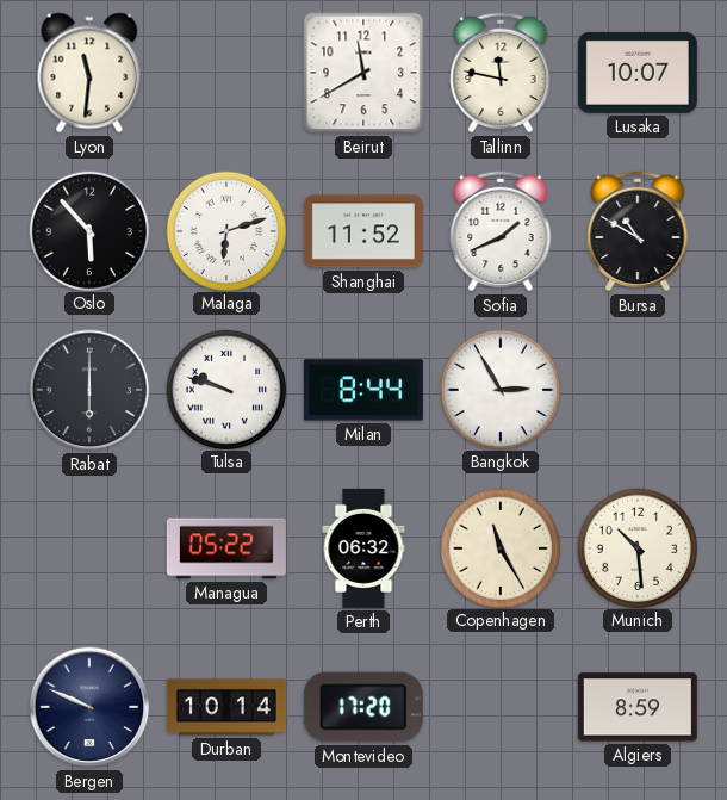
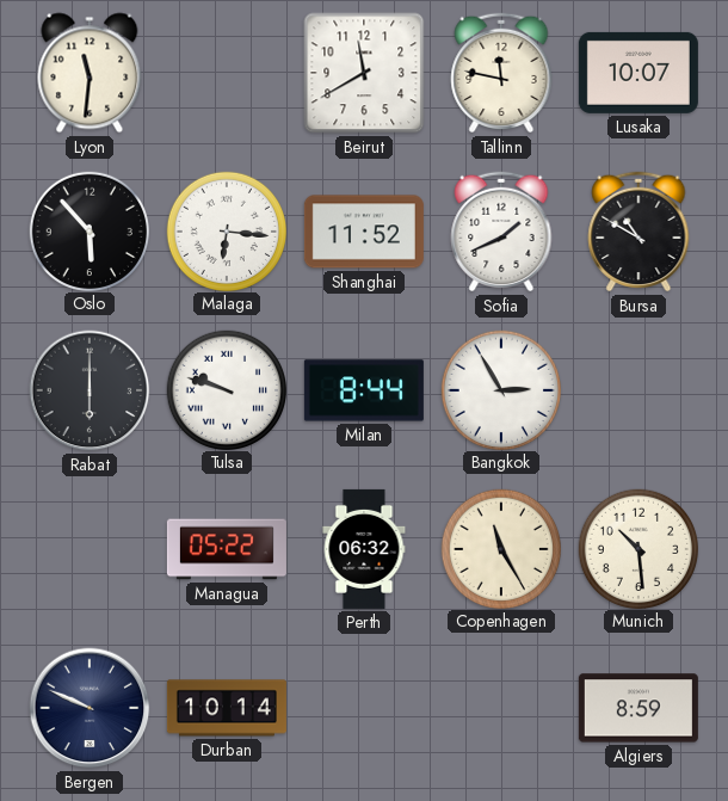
Malaga: 6:12 -> 6:16
Montevideo: 17:20 -> none
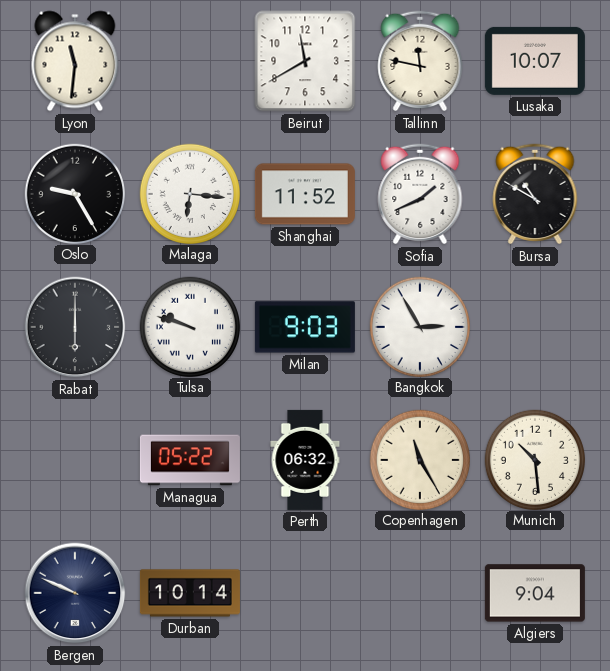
Oslo: 5:53 -> 9:25
Milan: 8:44 -> 9:03
Algiers: 8:59 -> 9:04
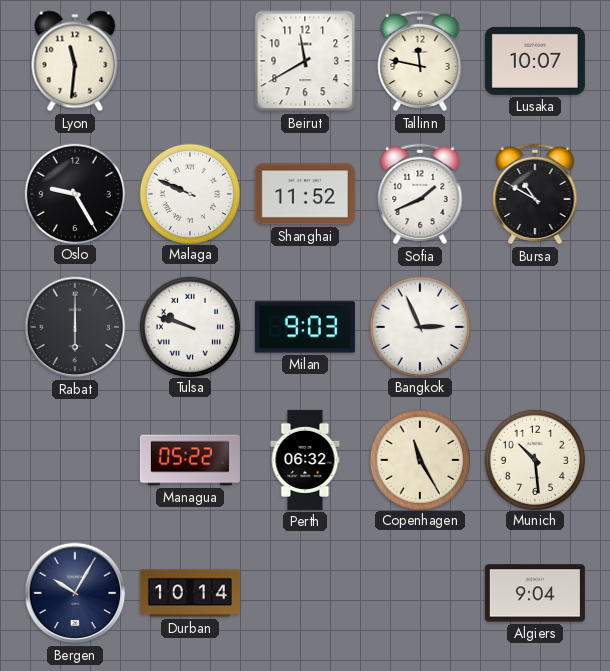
Malaga: 6:16 -> 9:49
Bangkok: 2:55 -> 2:56
Bergen: 9:49 -> 10:05
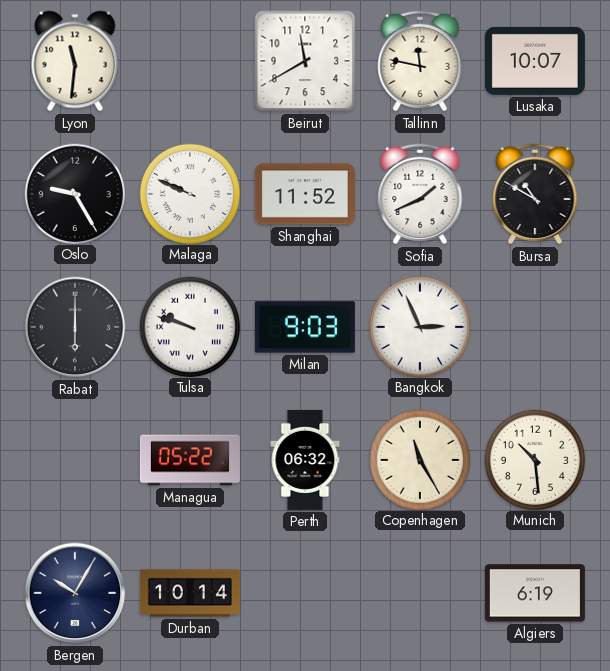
Algiers: 9:04 -> 6:19
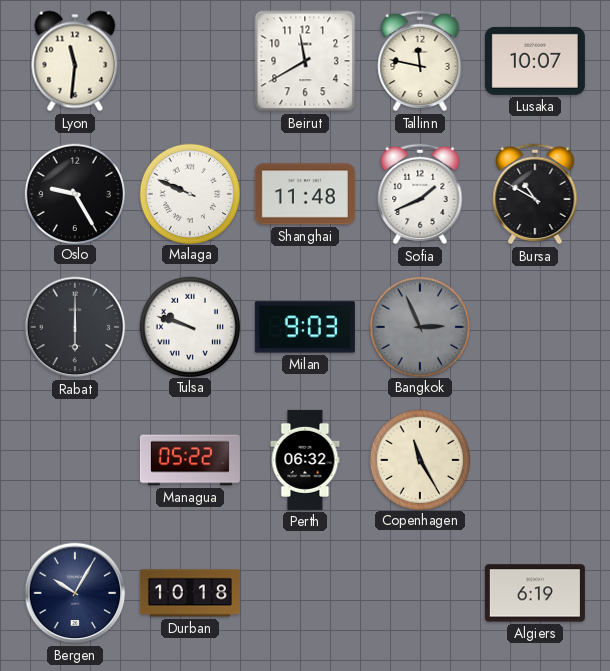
Shanghai: 11:52 -> 11:48
Bangkok dial: white -> grey
Munich: 10:29 -> none
Durban: 10:14 -> 10:18
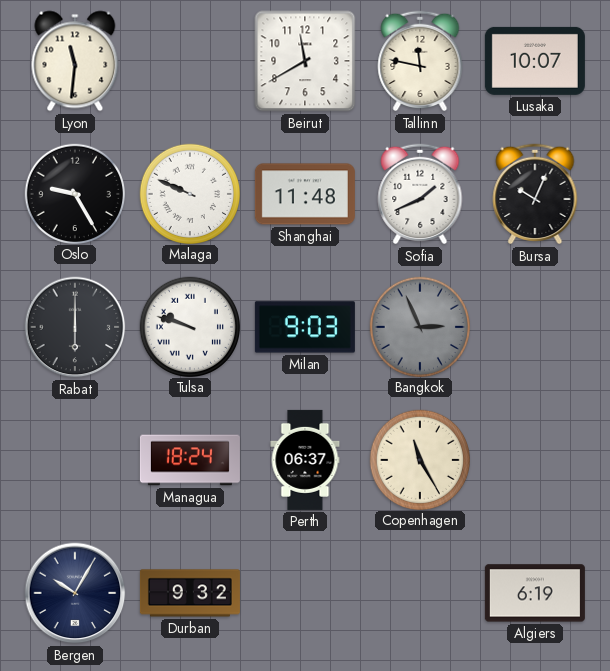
Bursa: 10:50 -> 10:04
Managua: 05:22 -> 18:24
Perth: 06:32 -> 06:37
Durban: 10:18 -> 9:32
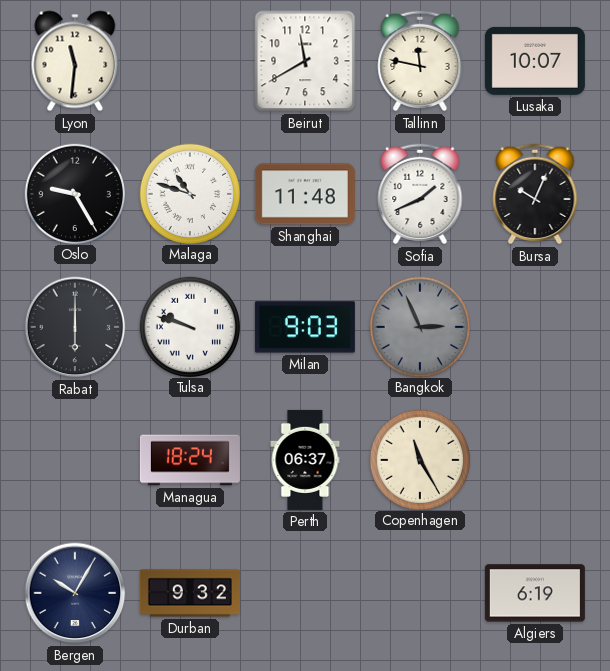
Malaga: 9:49 -> 10:48
